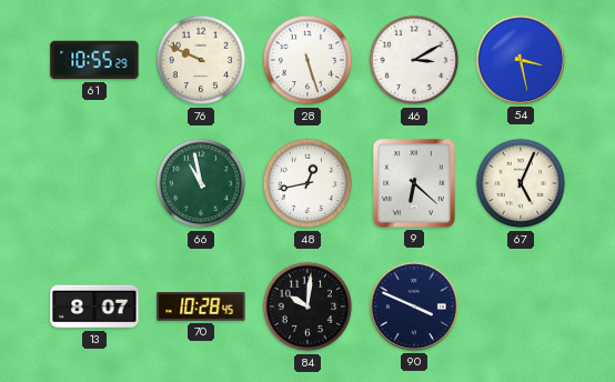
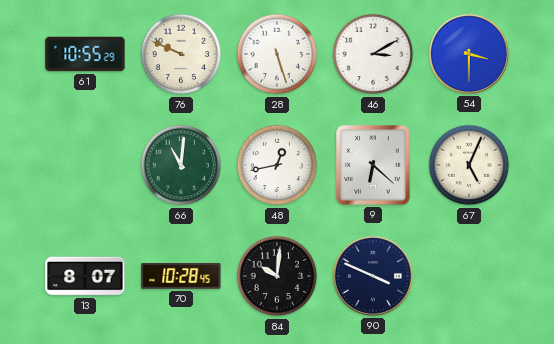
54: 3:28 -> 3:30
66: 10:58 -> 11:01
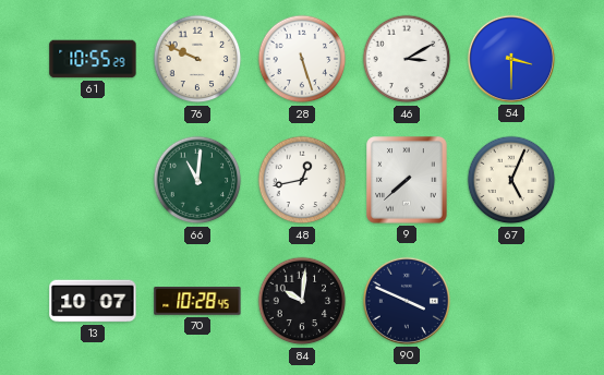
9: 6:22 -> 7:38
13: 8:07 -> 10:07
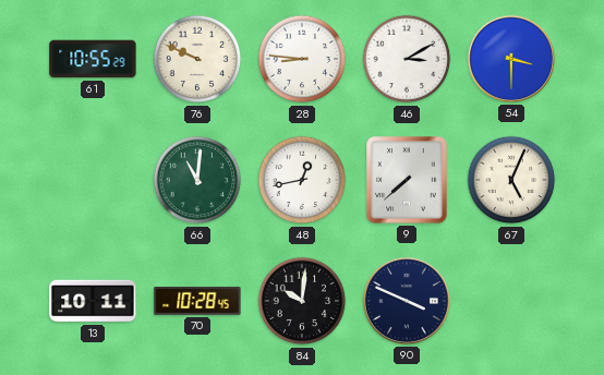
28: 5:27 -> 8:46
13: 10:07 -> 10:11
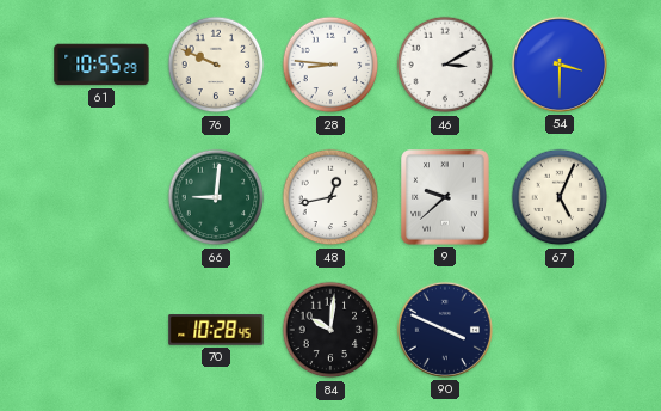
66: 11:01 -> 9:01
9: 7:38 -> 9:38
13: 10:11 -> none
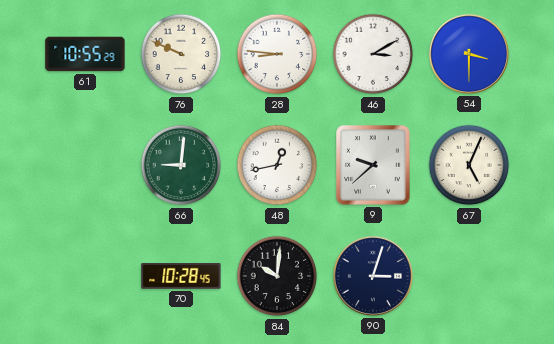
90: 3:49 -> 3:03
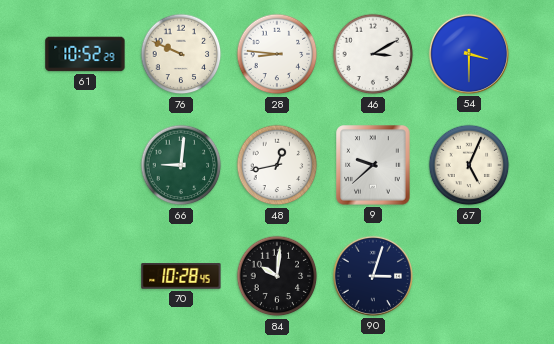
61: 10:55 -> 10:52
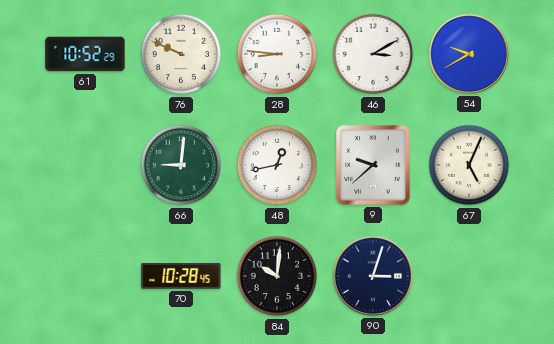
54: 3:30 -> 9:40
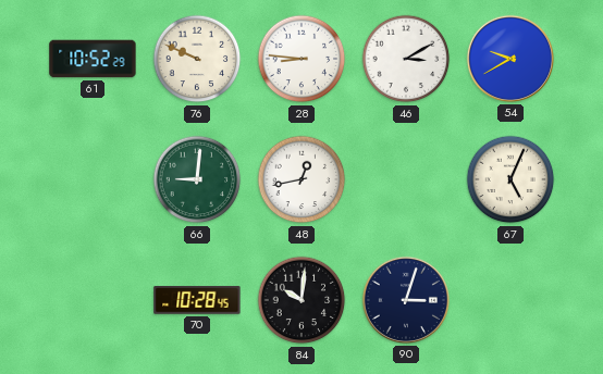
9: 9:38 -> none
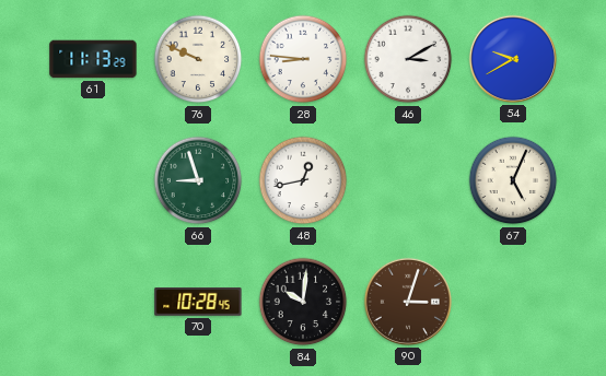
61: 10:52 -> 11:13
66: 9:01 -> 8:57
90 dial: navy -> brown
